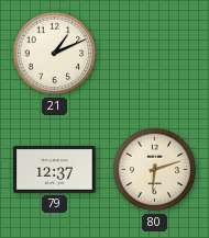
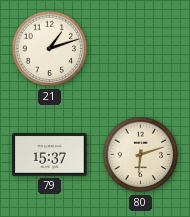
21: 1:11 -> 1:12
79: 12:37 -> 15:37
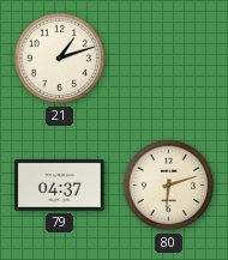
79: 15:37 -> 04:37
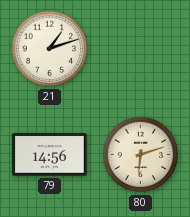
79: 04:37 -> 14:56
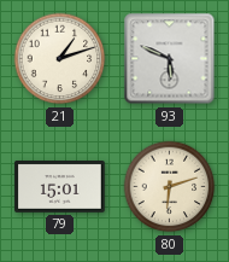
93: none -> 5:49
79: 14:56 -> 15:01
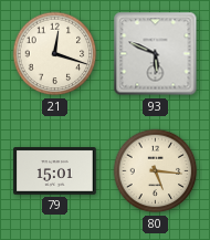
21: 1:12 -> 12:18
80: 6:12 -> 5:16
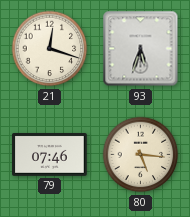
93: 5:49 -> 5:33
79: 15:01 -> 07:46
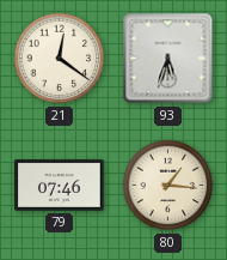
21: 12:18 -> 12:21
80: 5:16 -> 1:16
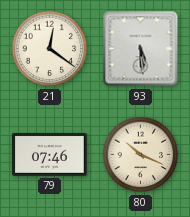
93: 5:33 -> 5:29
80: 1:16 -> 10:19
